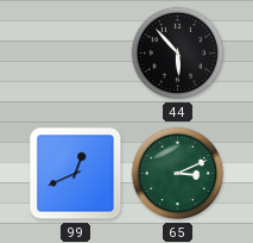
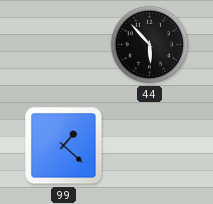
99: 12:41 -> 1:22
65: 3:11 -> none
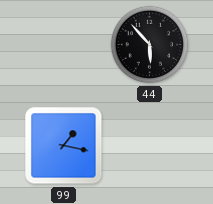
99: 1:22 -> 1:17
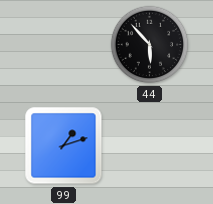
99: 1:17 -> 1:12
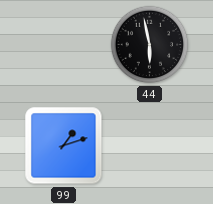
44: 5:53 -> 5:58
